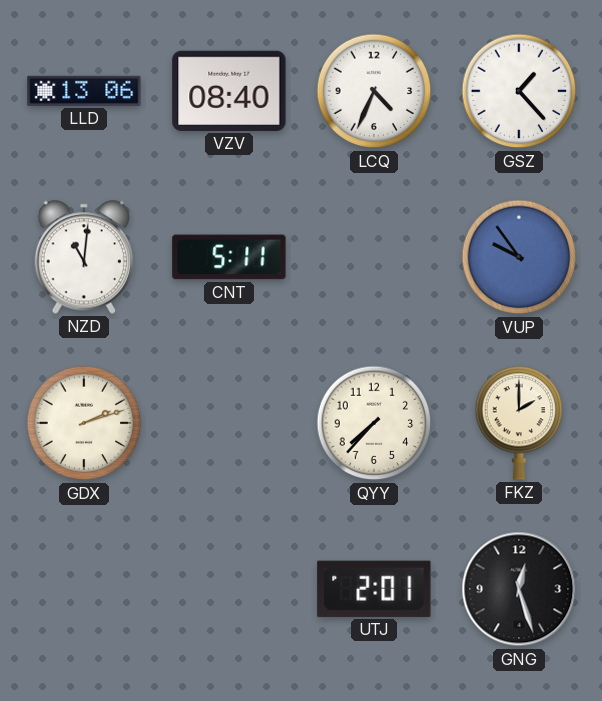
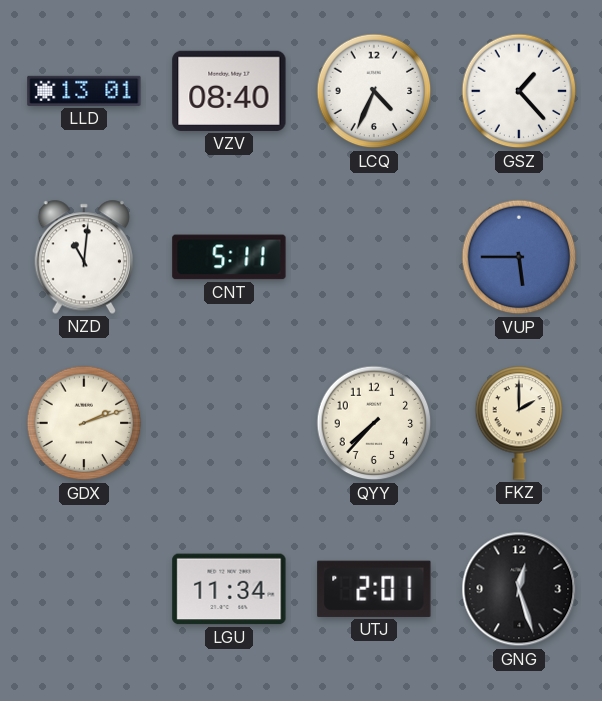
LLD: 13:06 -> 13:01
VUP: 9:54 -> 5:45
LGU: none -> 11:34
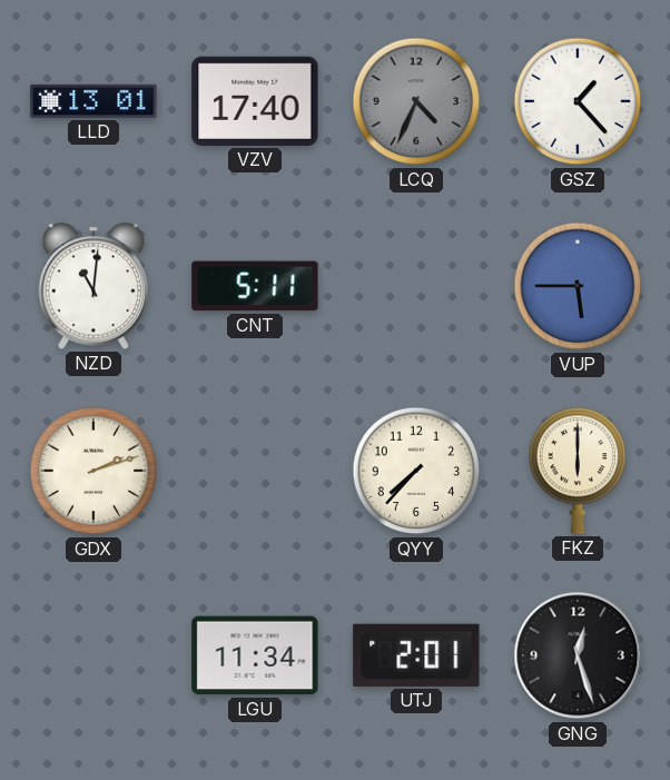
VZV: 08:40 -> 17:40
LCQ dial: white -> grey
FKZ: 2:00 -> 6:00
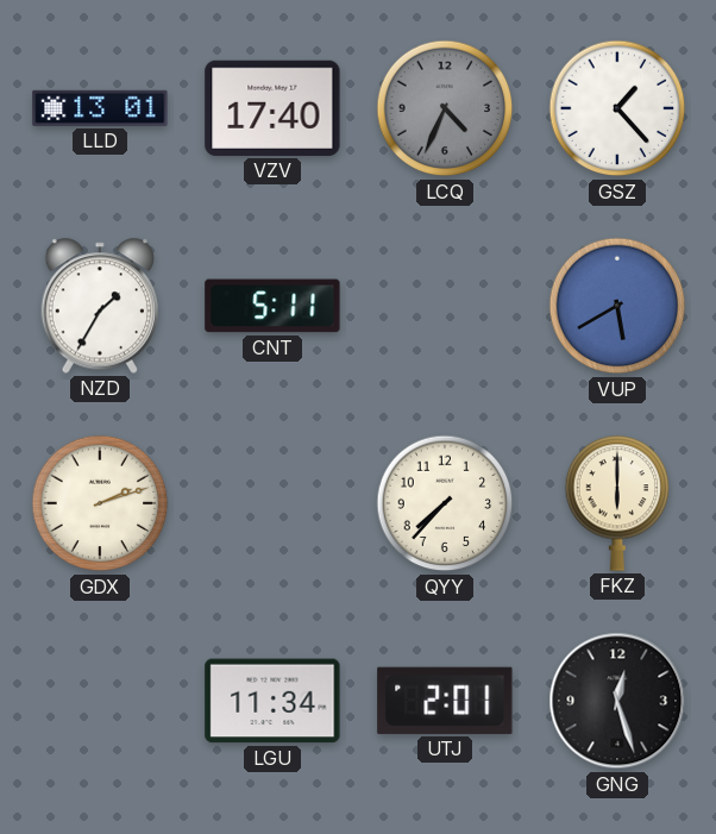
NZD: 11:01 -> 1:35
VUP: 5:45 -> 5:40
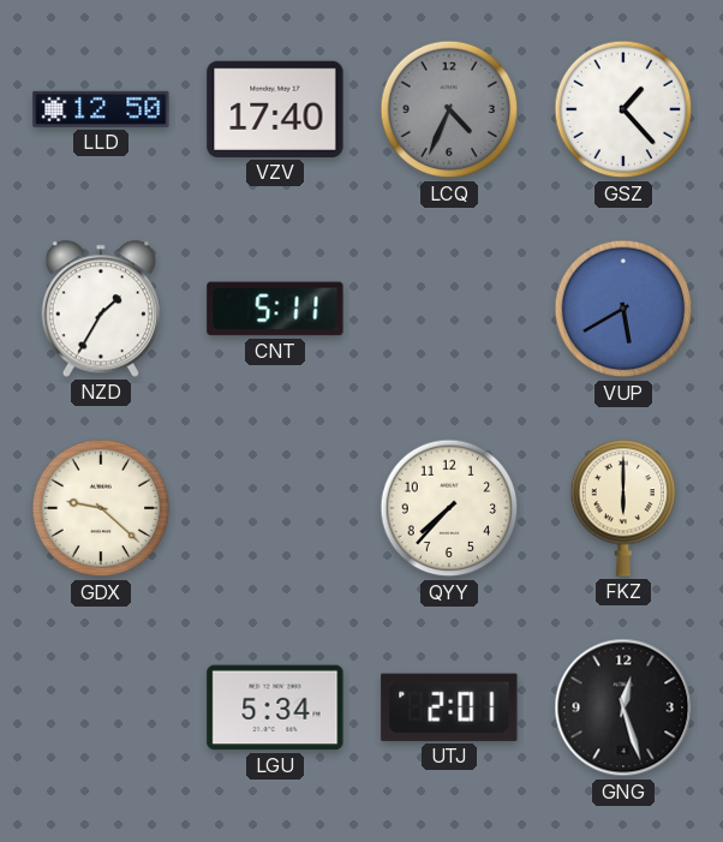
LLD: 13:01 -> 12:50
GDX: 2:12 -> 9:22
LGU: 11:34 -> 5:34
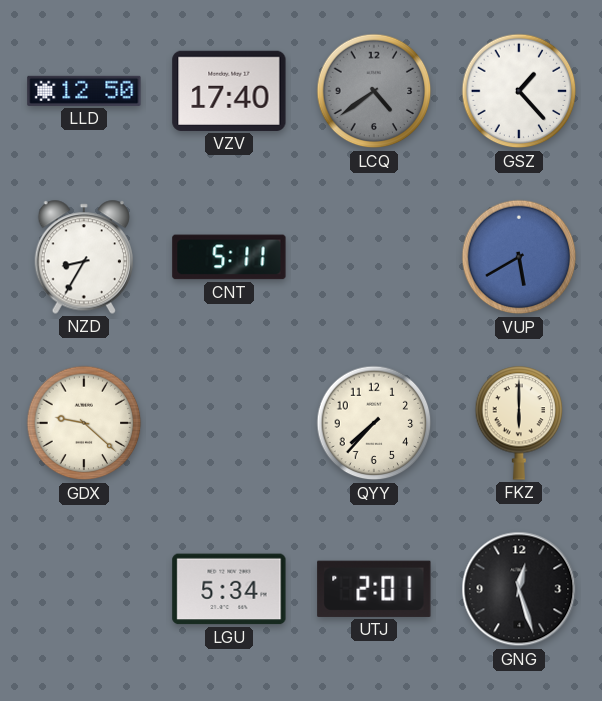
LCQ: 4:34 -> 4:39
NZD: 1:35 -> 8:35
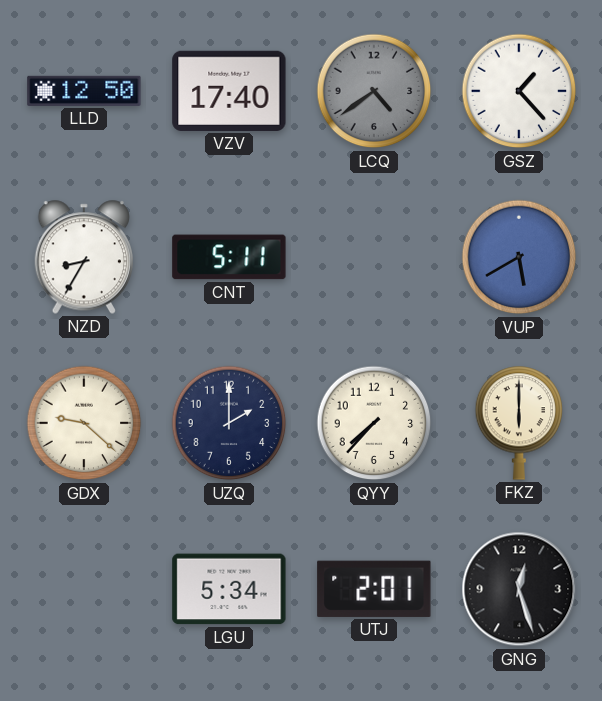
UZQ: none -> 2:00
